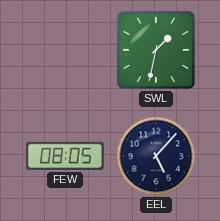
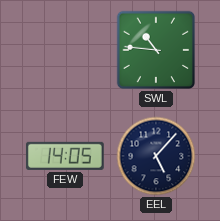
SWL: 1:32 -> 10:46
FEW: 08:05 -> 14:05
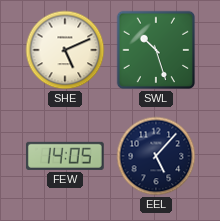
SHE: none -> 5:11
SWL: 10:46 -> 10:27
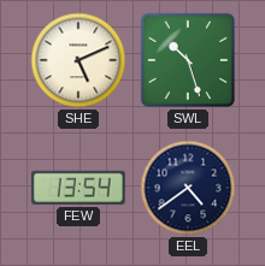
FEW: 14:05 -> 13:54
EEL: 5:07 -> 4:39
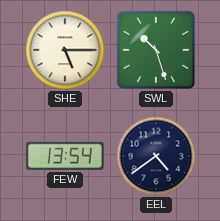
SHE: 5:11 -> 5:15
